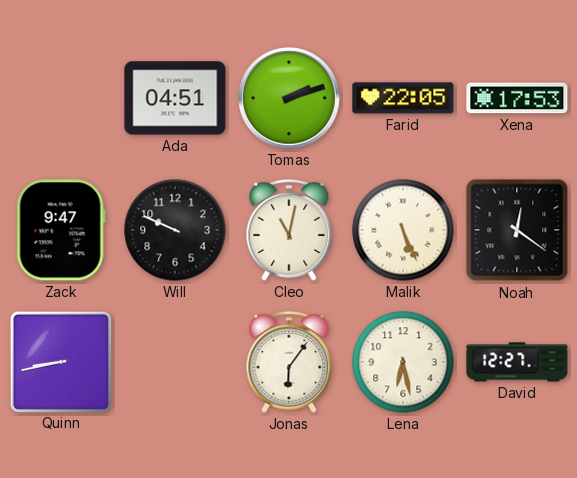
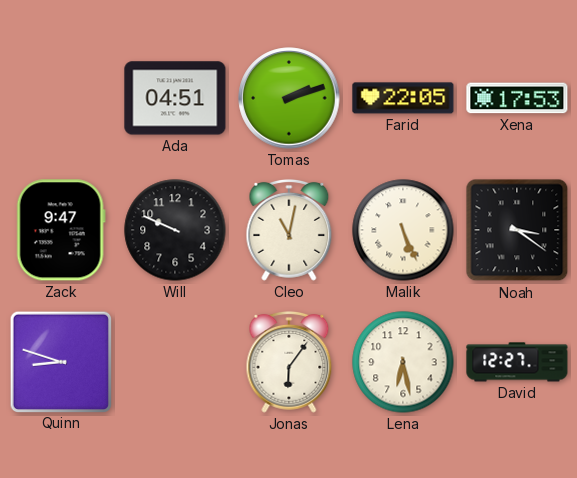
Noah: 12:21 -> 3:21
Quinn: 8:43 -> 8:48
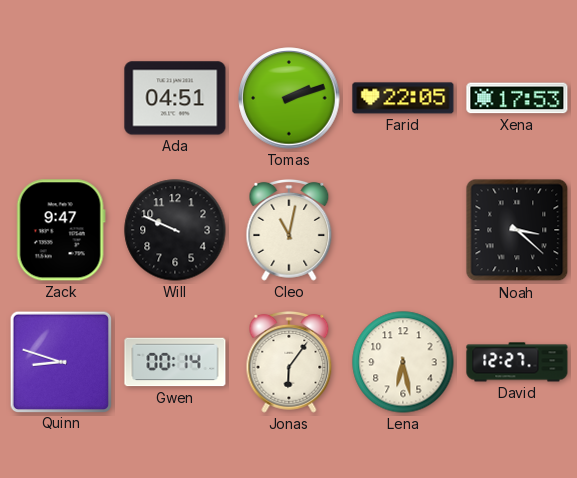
Malik: 5:26 -> none
Noah: 3:21 -> 3:22
Gwen: none -> 00:14
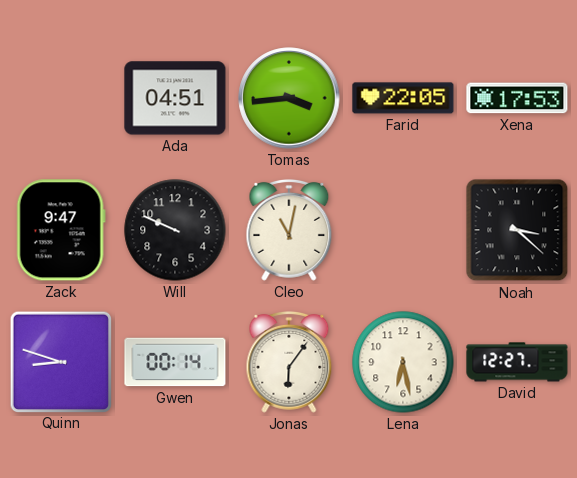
Tomas: 2:12 -> 3:44
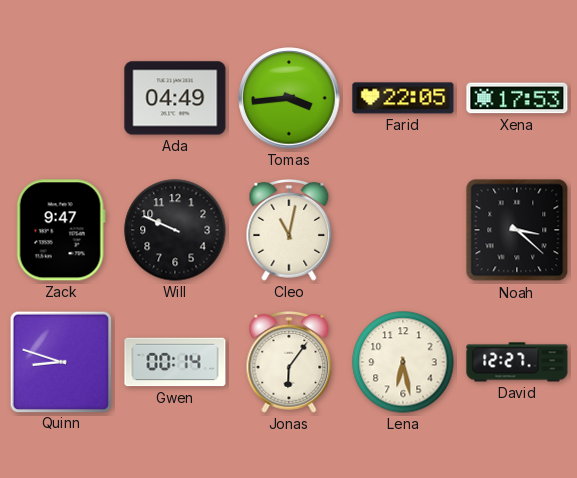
Ada: 04:51 -> 04:49
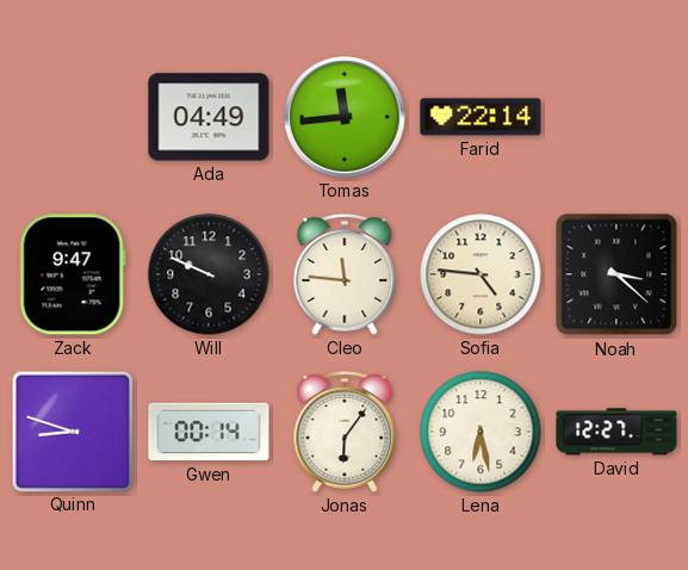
Tomas: 3:44 -> 11:44
Farid: 22:05 -> 22:14
Xena: 17:53 -> none
Cleo: 11:02 -> 11:46
Sofia: none -> 4:46
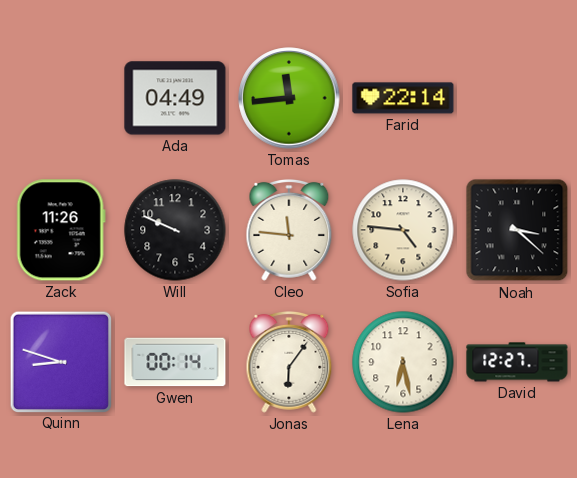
Zack: 9:47 -> 11:26
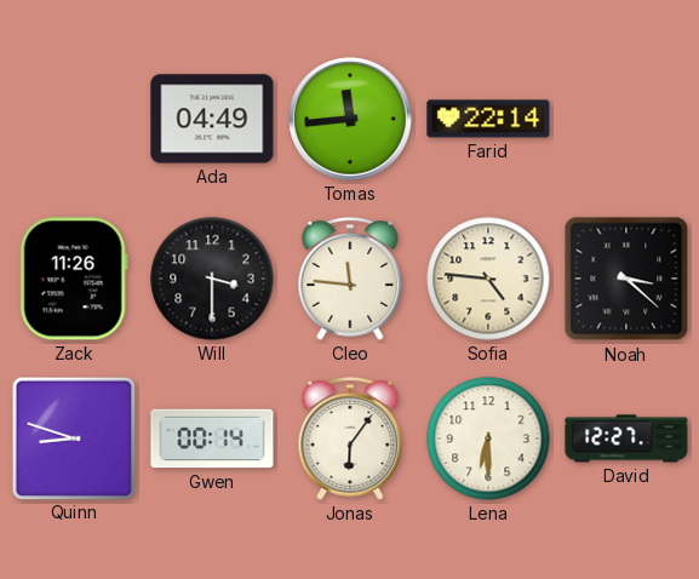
Will: 9:49 -> 3:30
Lena: 6:28 -> 6:30
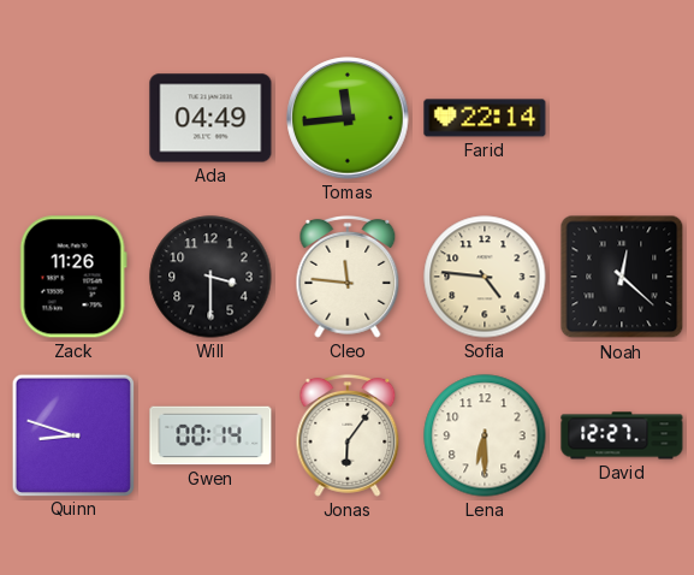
Noah: 3:22 -> 12:22
